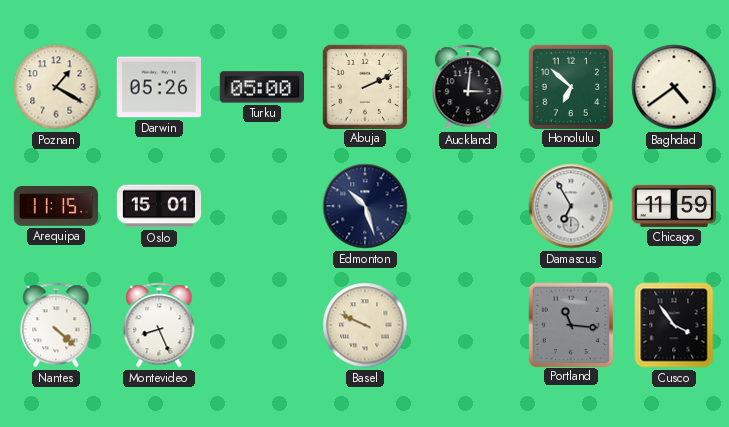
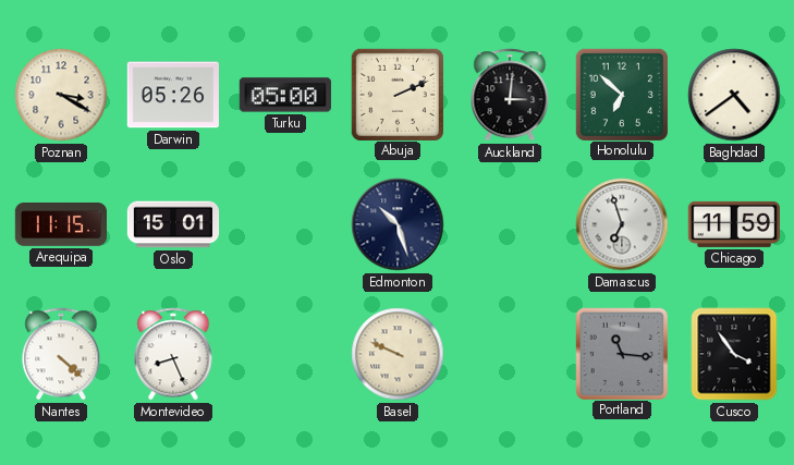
Poznan: 1:20 -> 3:20
Damascus: 6:55 -> 6:57
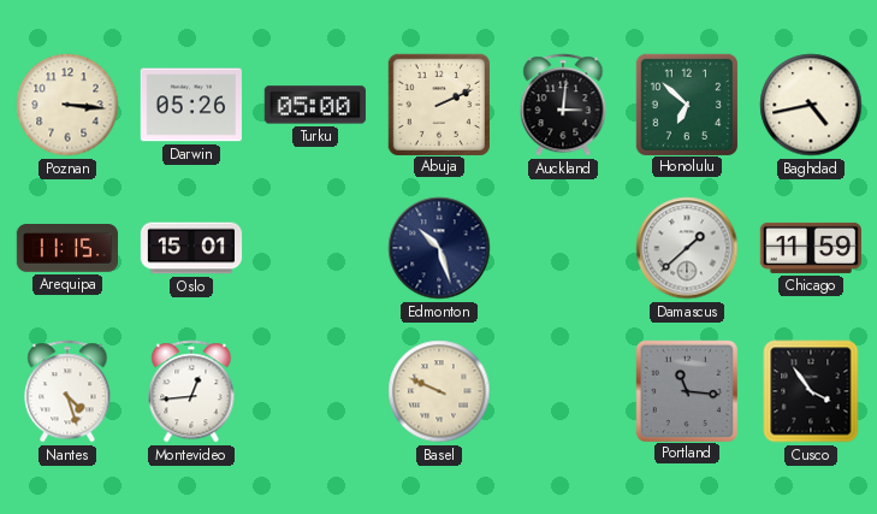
Poznan: 3:20 -> 3:16
Baghdad: 4:39 -> 4:43
Damascus: 6:57 -> 1:38
Nantes: 4:22 -> 4:27
Montevideo: 8:26 -> 12:44
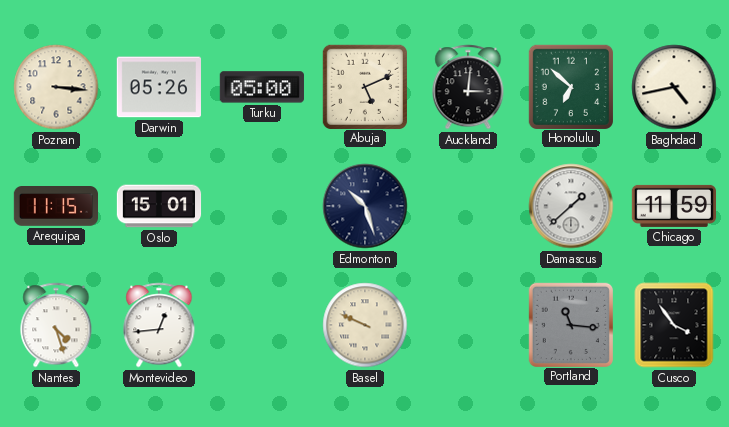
Abuja: 2:11 -> 5:11
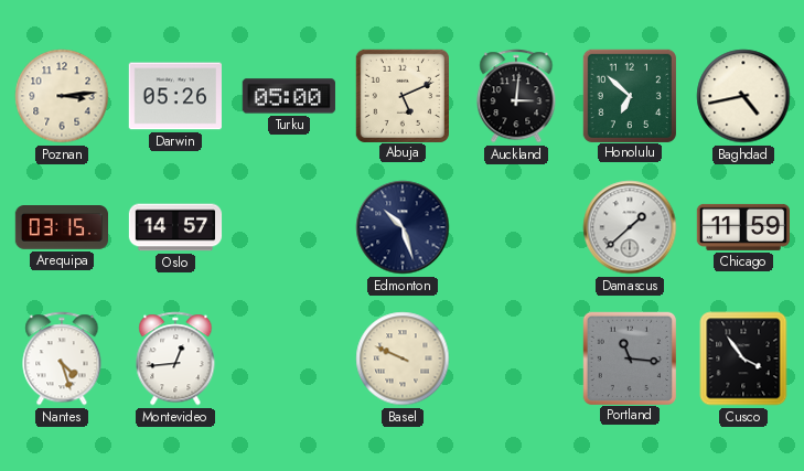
Poznan: 3:16 -> 3:14
Arequipa: 11:15 -> 03:15
Oslo: 15:01 -> 14:57
